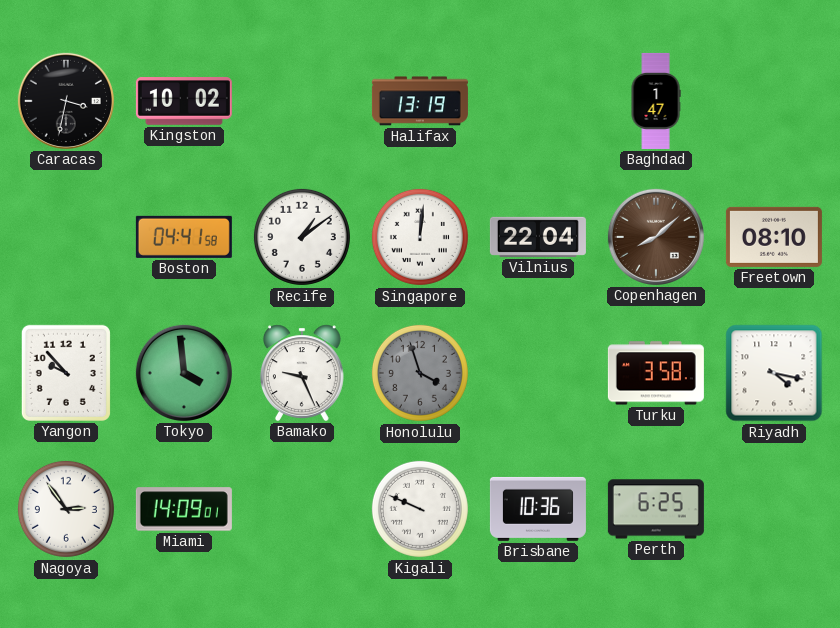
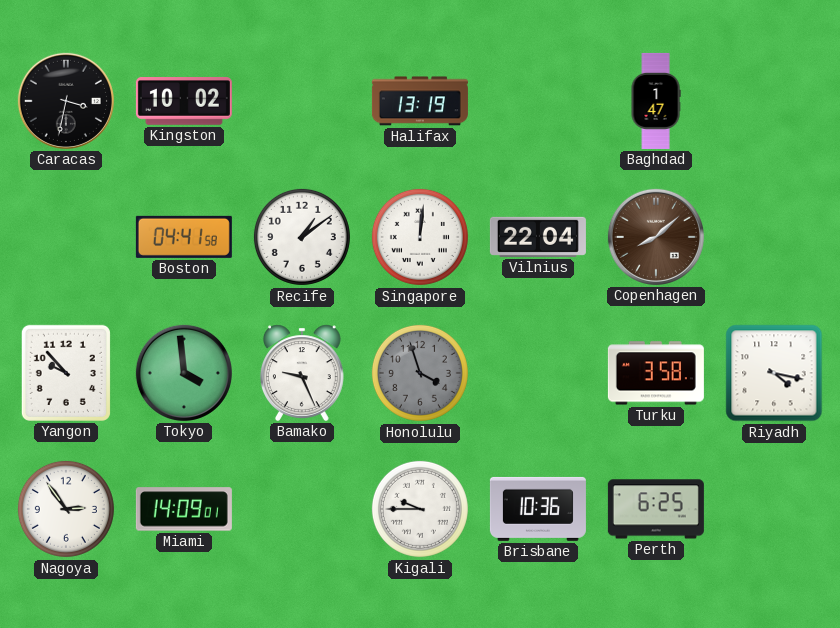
Freetown: 08:10 -> none
Kigali: 9:49 -> 9:45
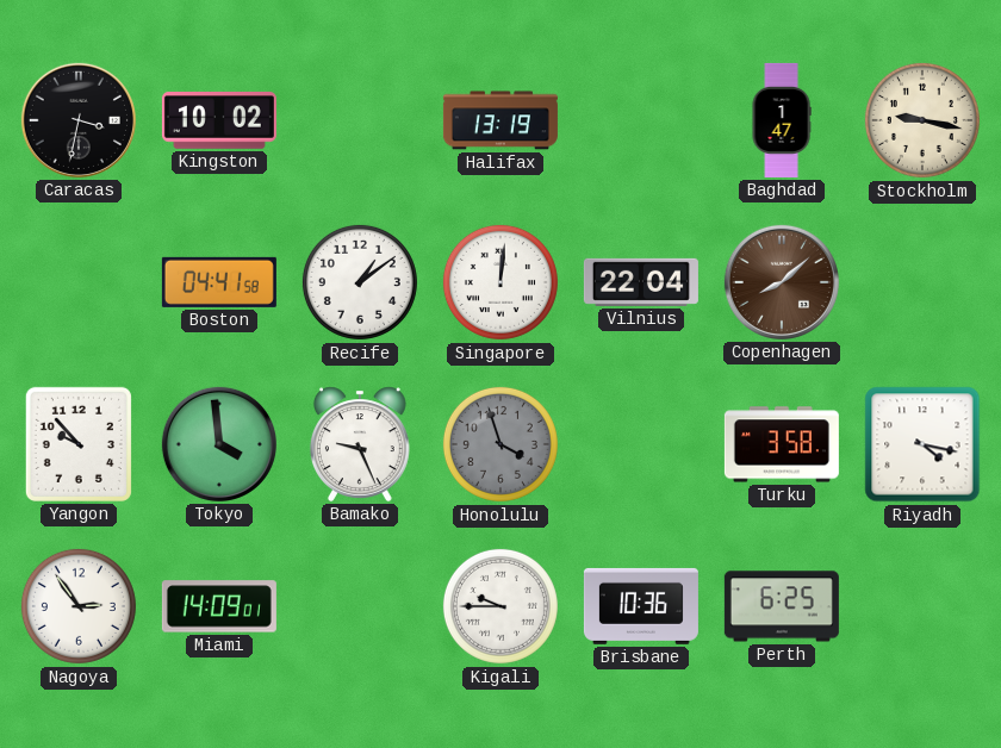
Stockholm: none -> 9:17
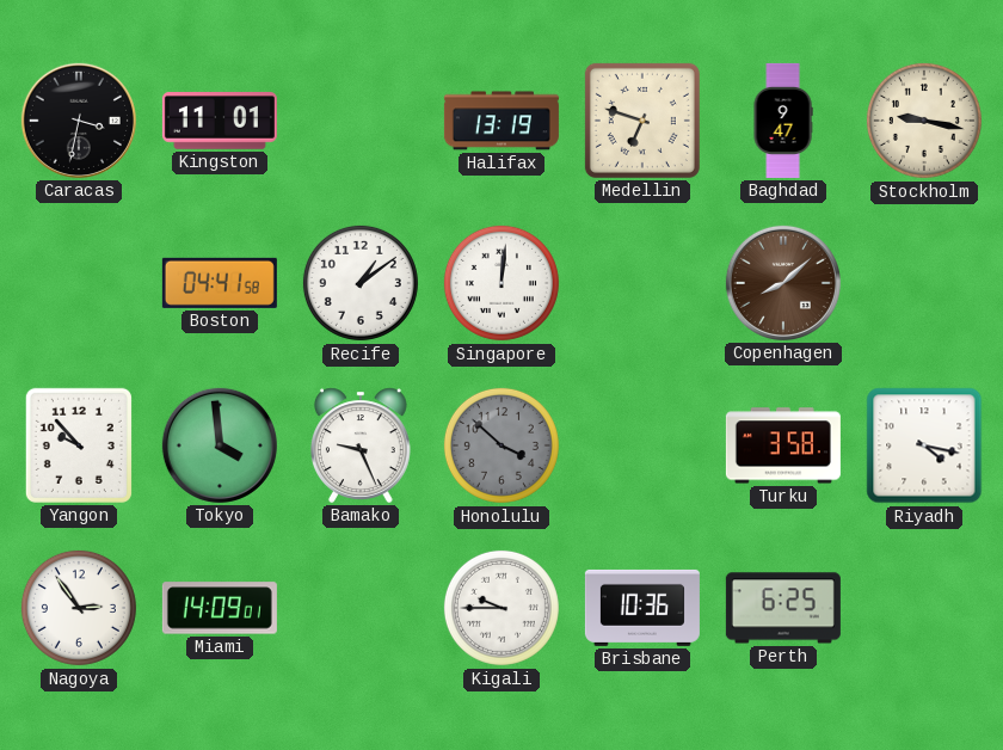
Kingston: 10:02 -> 11:01
Medellin: none -> 6:48
Baghdad: 1:47 -> 9:47
Vilnius: 22:04 -> none
Honolulu: 3:57 -> 3:52
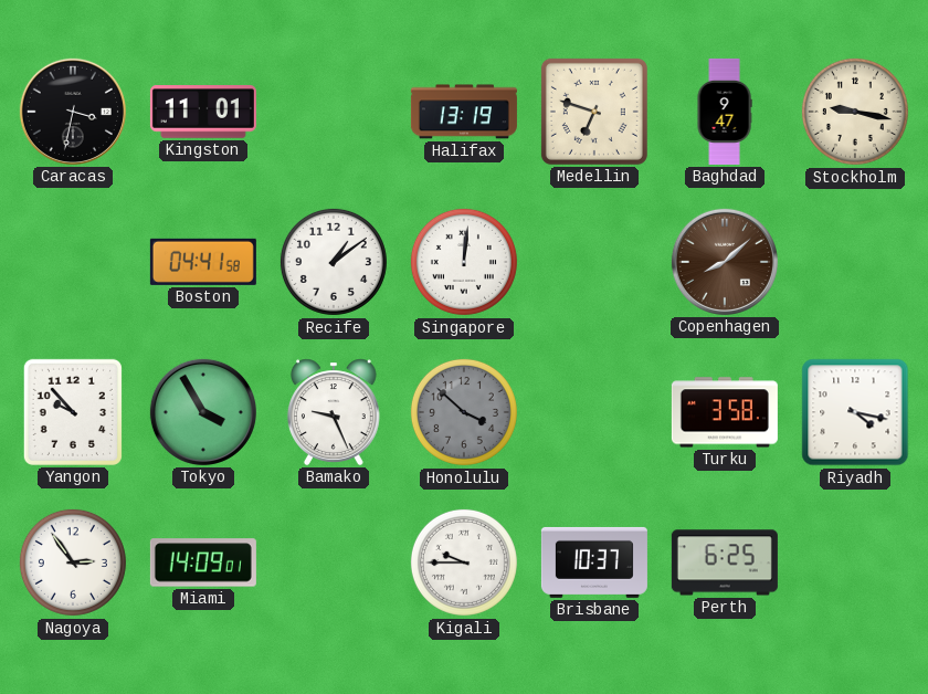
Tokyo: 3:59 -> 3:55
Brisbane: 10:36 -> 10:37
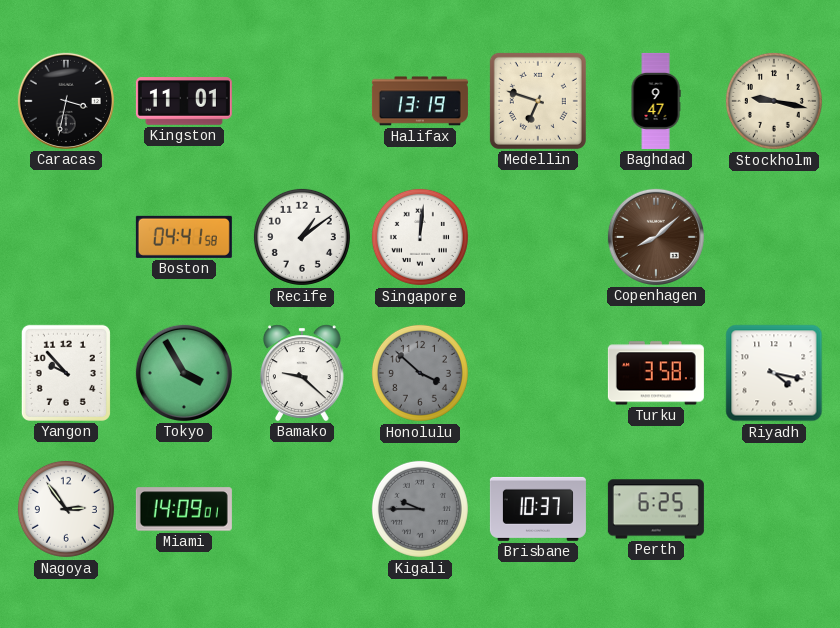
Bamako: 9:26 -> 9:22
Kigali dial: white -> grey
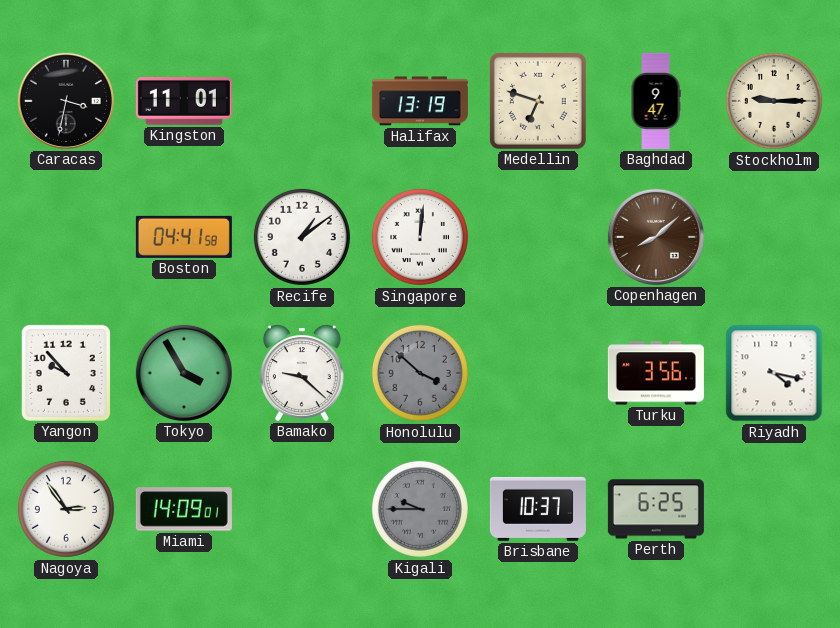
Stockholm: 9:17 -> 9:15
Turku: 3:58 -> 3:56
